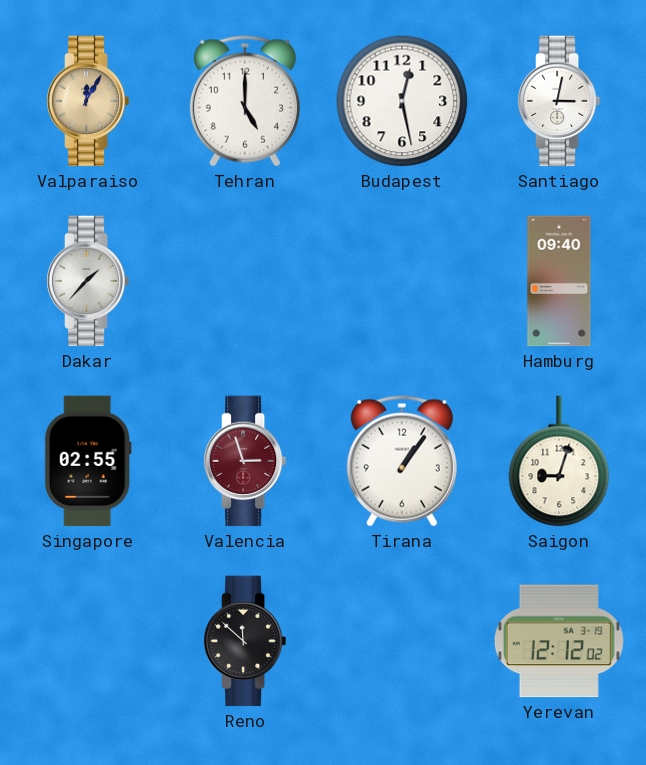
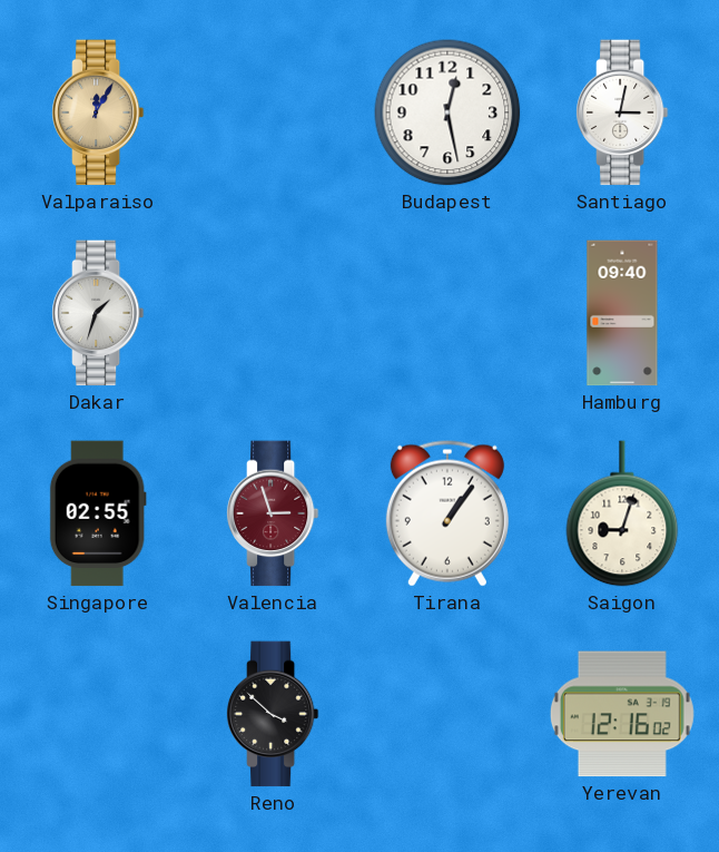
Tehran: 5:00 -> none
Dakar: 1:37 -> 1:33
Reno: 11:52 -> 3:52
Yerevan: 12:12 -> 12:16
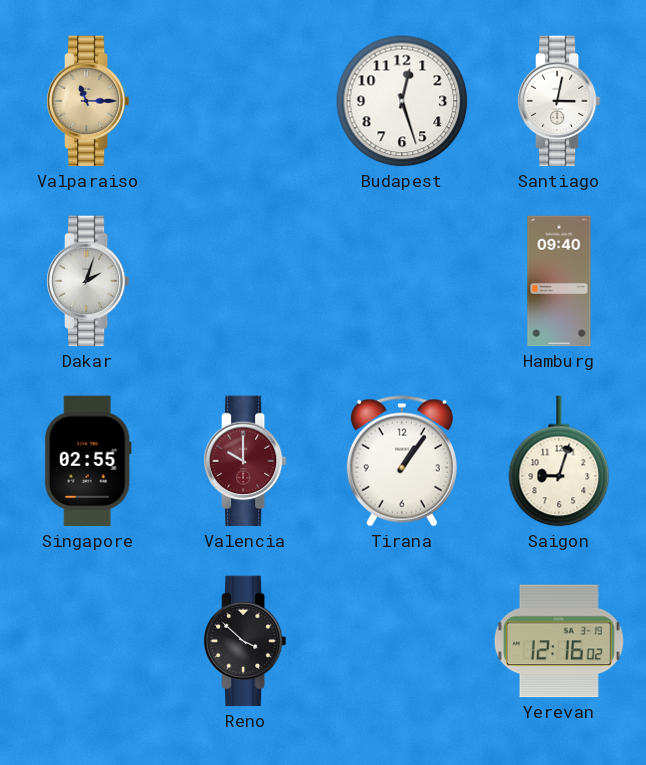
Valparaiso: 12:05 -> 11:15
Budapest: 12:28 -> 12:27
Dakar: 1:33 -> 2:03
Valencia: 2:57 -> 10:00
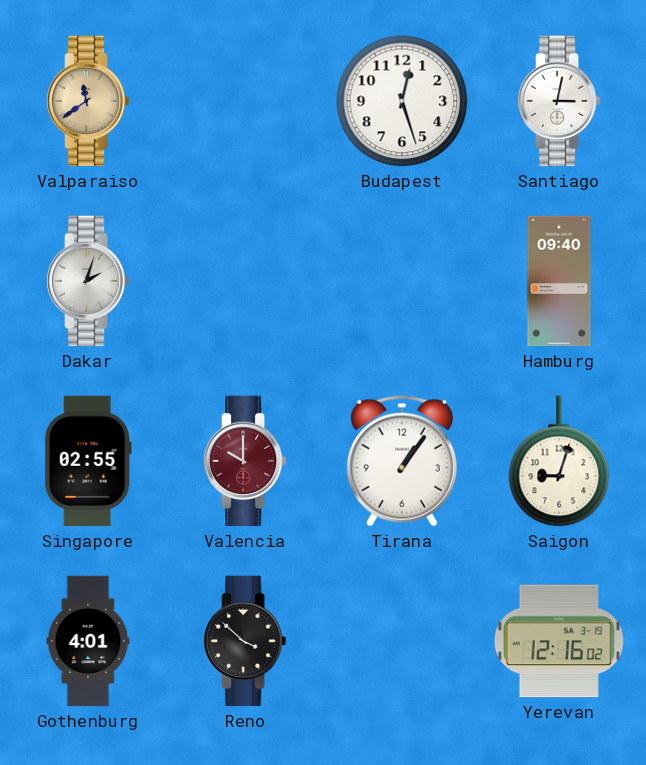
Valparaiso: 11:15 -> 11:39
Gothenburg: none -> 4:01
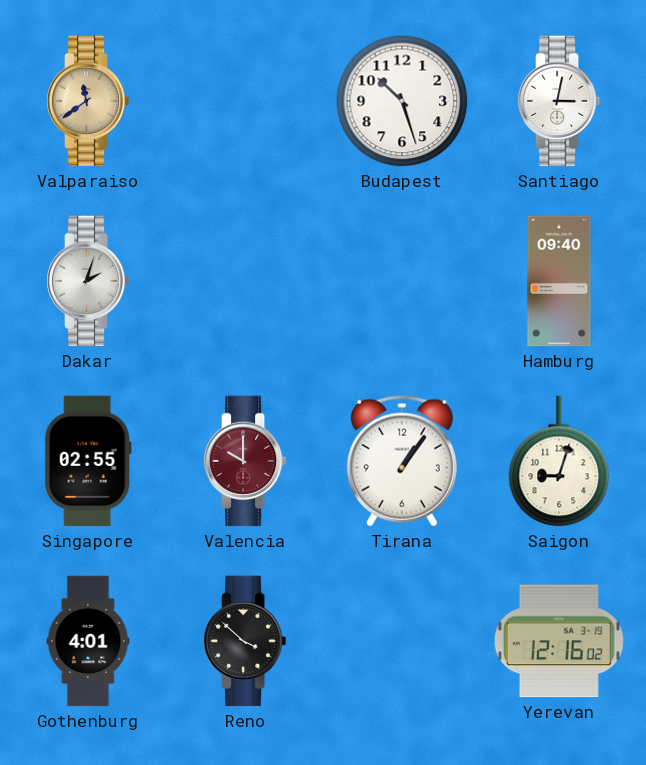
Budapest: 12:27 -> 10:27
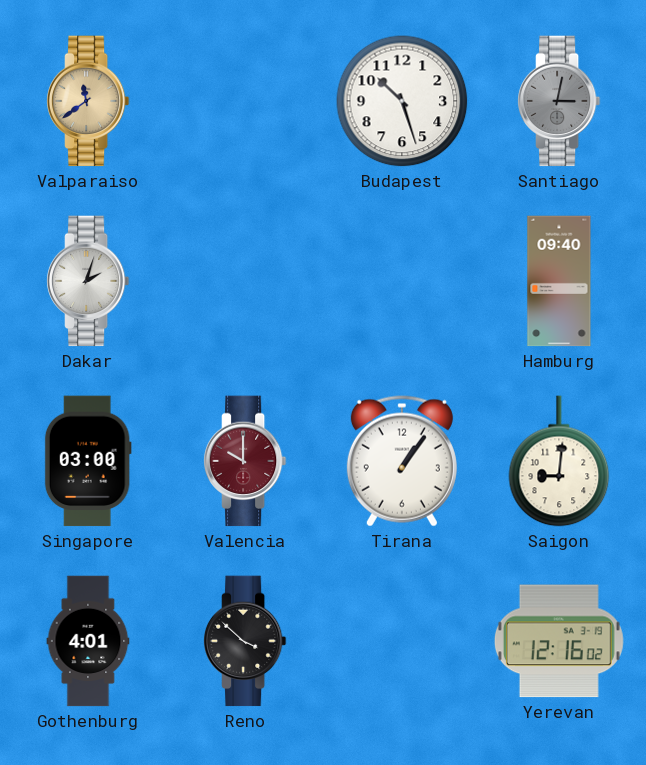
Santiago dial: white -> grey
Singapore: 02:55 -> 03:00
Saigon: 9:03 -> 9:01
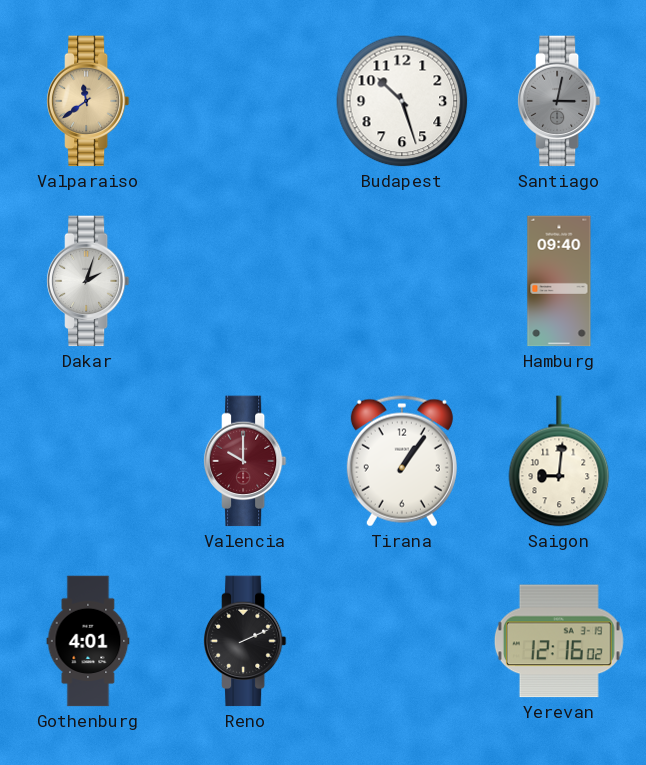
Singapore: 03:00 -> none
Reno: 3:52 -> 2:11
